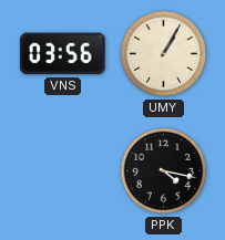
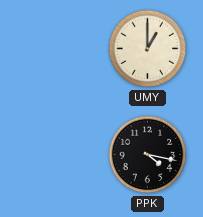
VNS: 03:56 -> none
UMY: 1:05 -> 1:00
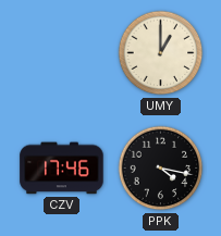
CZV: none -> 17:46
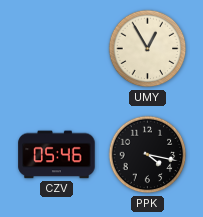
UMY: 1:00 -> 12:55
CZV: 17:46 -> 05:46
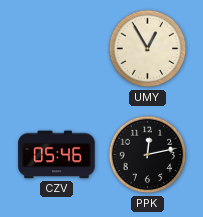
PPK: 4:17 -> 12:13
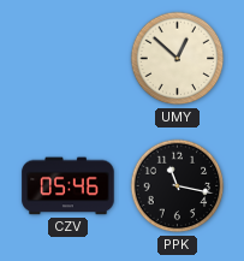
UMY: 12:55 -> 12:52
PPK: 12:13 -> 11:17
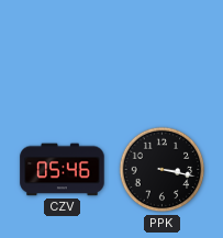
UMY: 12:52 -> none
PPK: 11:17 -> 3:17
